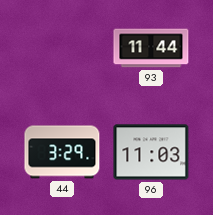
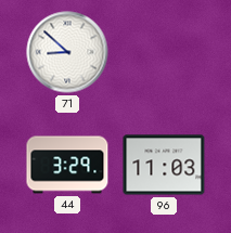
71: none -> 8:52
93: 11:44 -> none
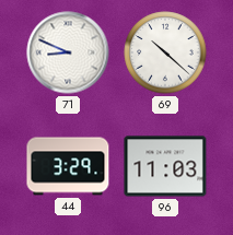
71: 8:52 -> 8:49
69: none -> 10:22
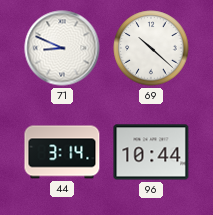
44: 3:29 -> 3:14
96: 11:03 -> 10:44
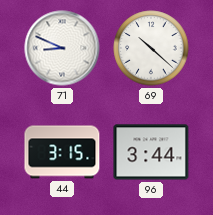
44: 3:14 -> 3:15
96: 10:44 -> 3:44
